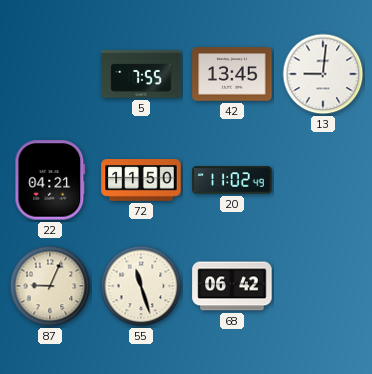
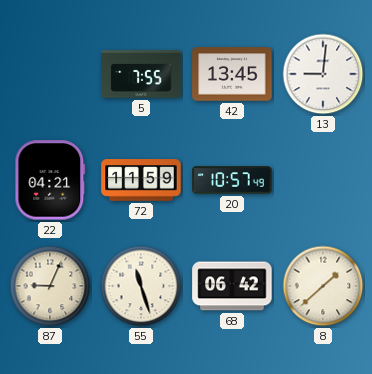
72: 11:50 -> 11:59
20: 11:02 -> 10:57
8: none -> 1:38
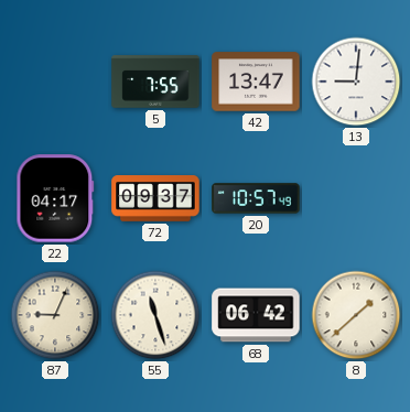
42: 13:45 -> 13:47
22: 04:21 -> 04:17
72: 11:59 -> 09:37
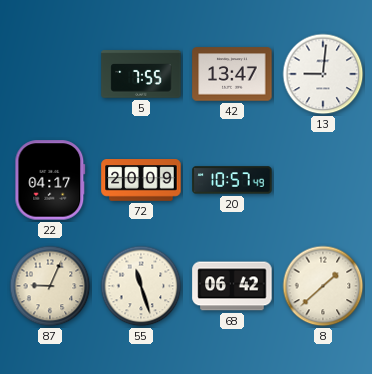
72: 09:37 -> 20:09
